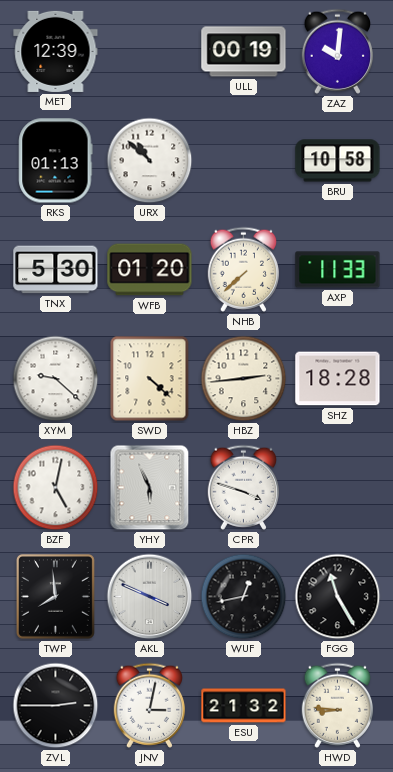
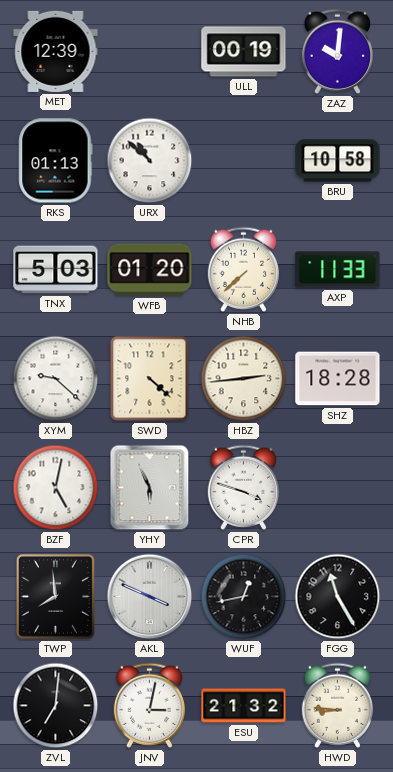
TNX: 5:30 -> 5:03
ZVL: 2:45 -> 7:01
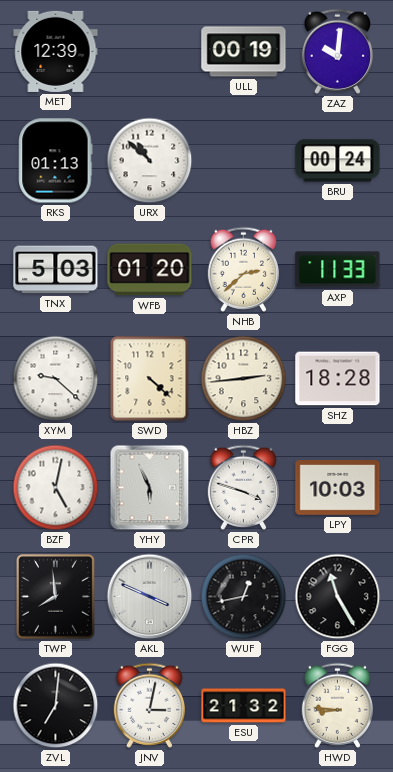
BRU: 10:58 -> 00:24
NHB: 7:38 -> 2:38
LPY: none -> 10:03
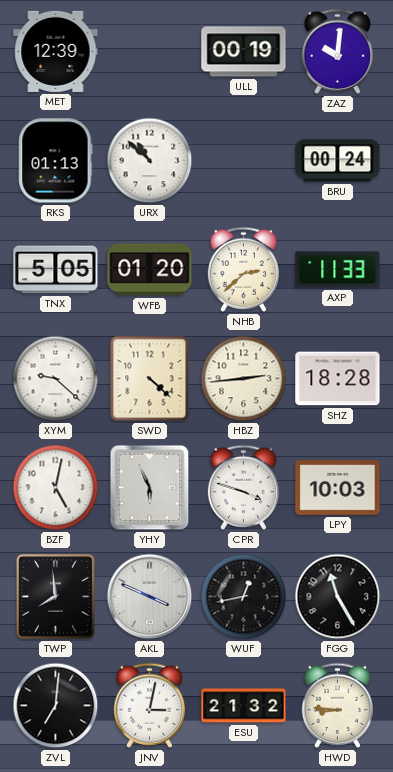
TNX: 5:03 -> 5:05
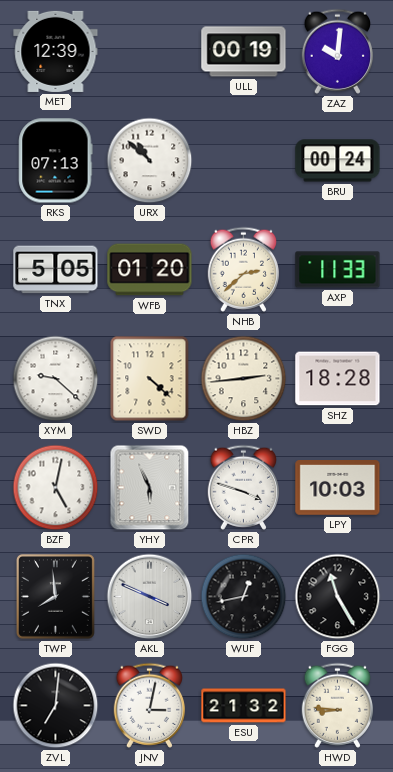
RKS: 01:13 -> 07:13
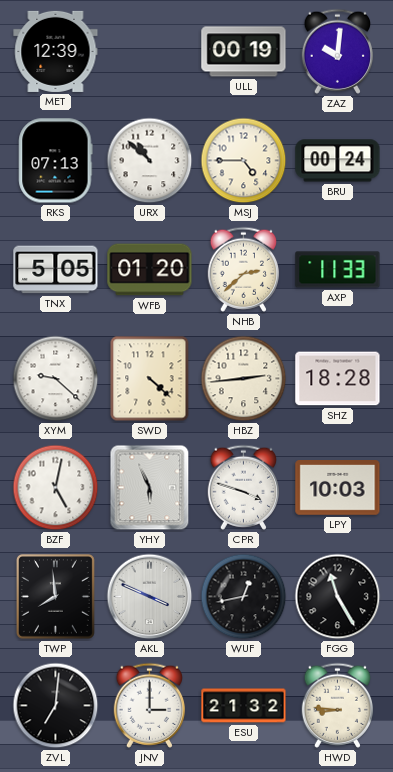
MSJ: none -> 4:45
JNV: 3:02 -> 3:00
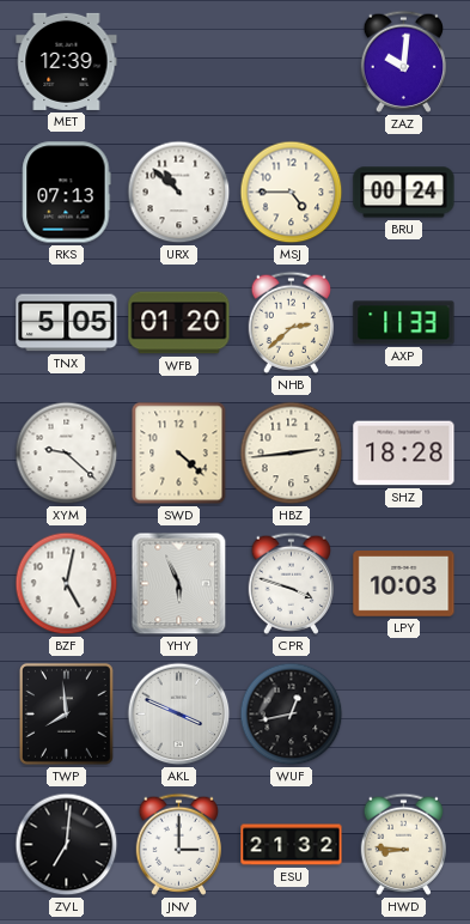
ULL: 00:19 -> none
FGG: 11:25 -> none
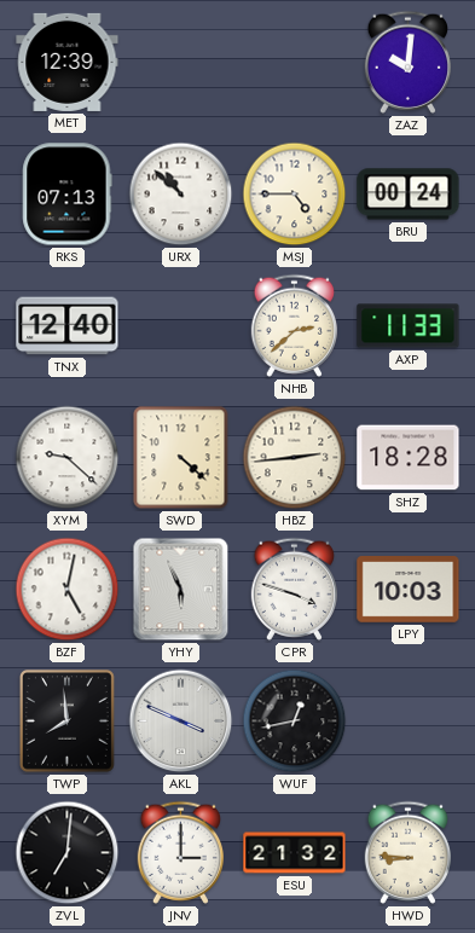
TNX: 5:05 -> 12:40
WFB: 01:20 -> none
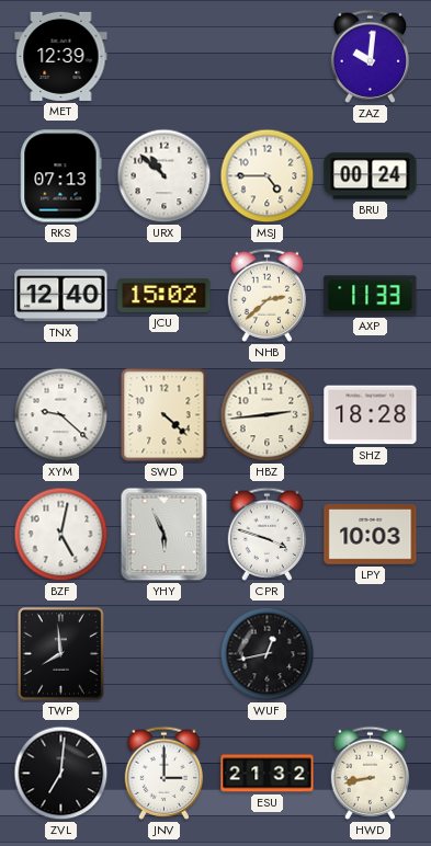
JCU: none -> 15:02
AKL: 3:49 -> none
HWD: 8:46 -> 8:43
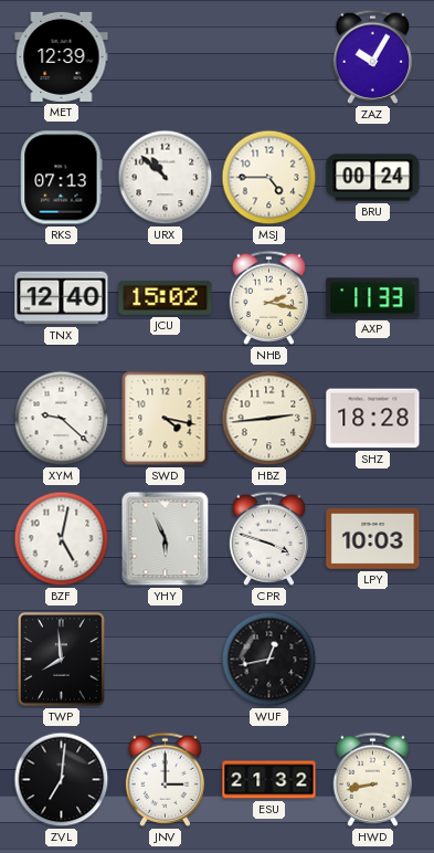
ZAZ: 10:01 -> 10:05
NHB: 2:38 -> 2:17
SWD: 4:22 -> 4:17
